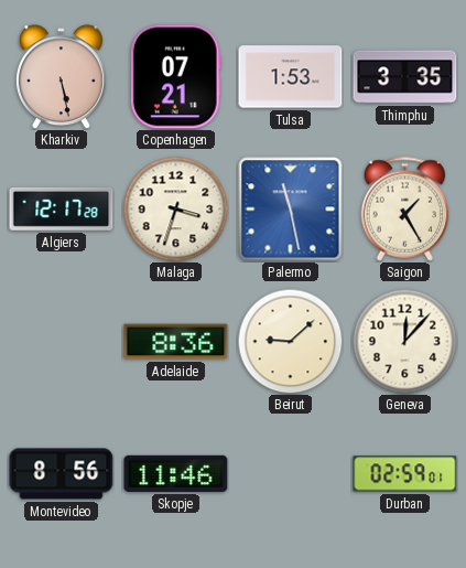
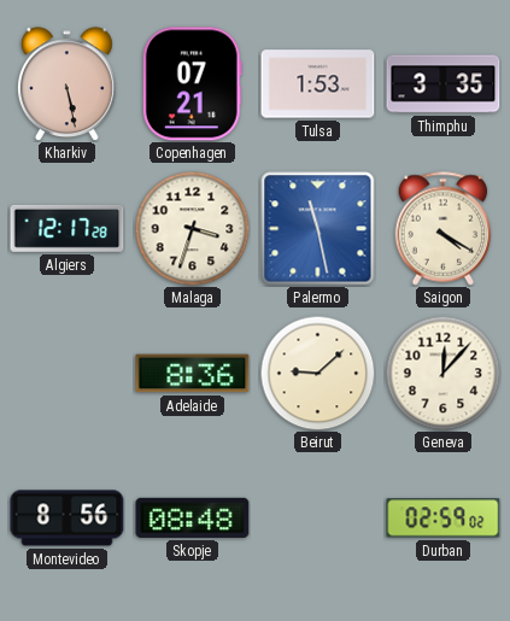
Saigon: 1:25 -> 4:20
Skopje: 11:46 -> 08:48
Durban: 02:59:01 -> 02:59:02
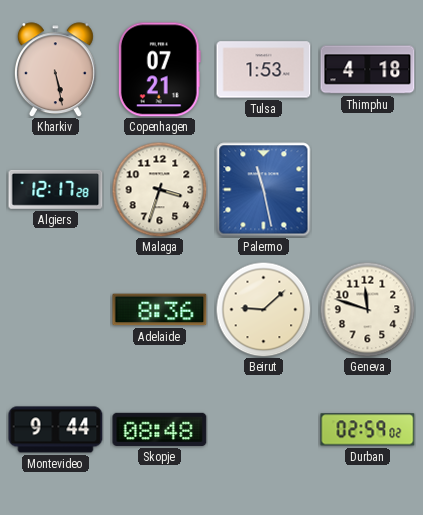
Thimphu: 3:35 -> 4:18
Saigon: 4:20 -> none
Geneva: 12:07 -> 11:48
Montevideo: 8:56 -> 9:44
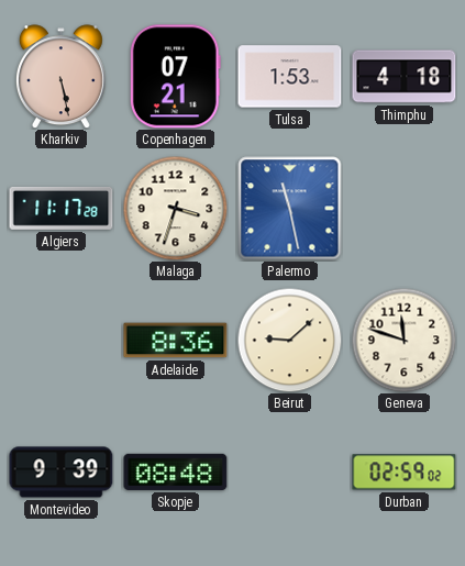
Algiers: 12:17 -> 11:17
Montevideo: 9:44 -> 9:39
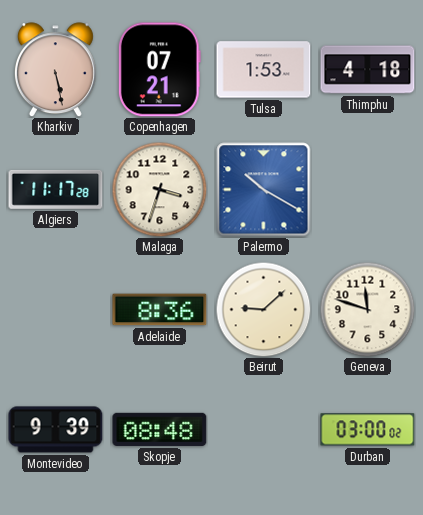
Palermo: 11:28 -> 10:20
Durban: 02:59 -> 03:00
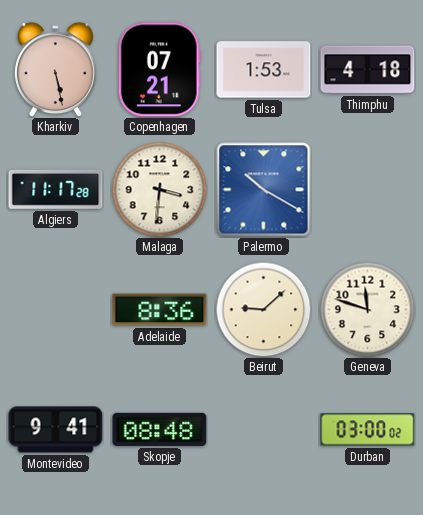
Malaga: 3:33 -> 3:31
Montevideo: 9:39 -> 9:41
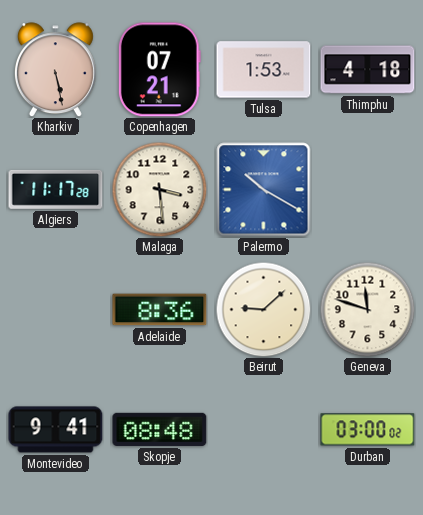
Malaga: 3:31 -> 3:29
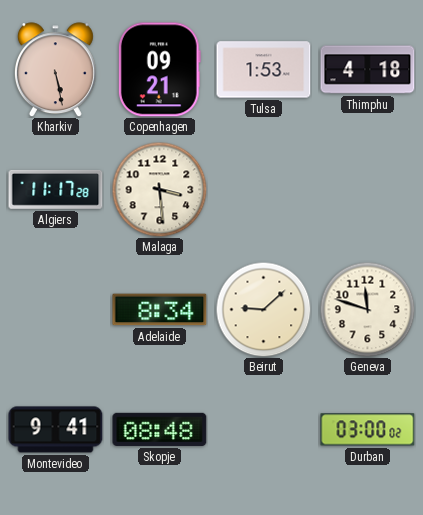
Copenhagen: 07:21 -> 09:21
Palermo: 10:20 -> none
Adelaide: 8:36 -> 8:34
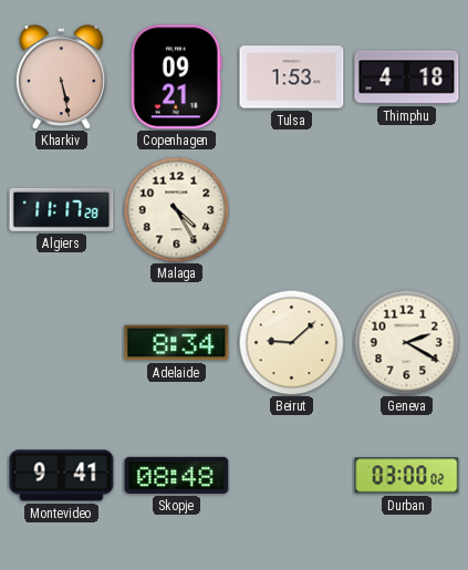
Malaga: 3:29 -> 4:25
Geneva: 11:48 -> 2:20
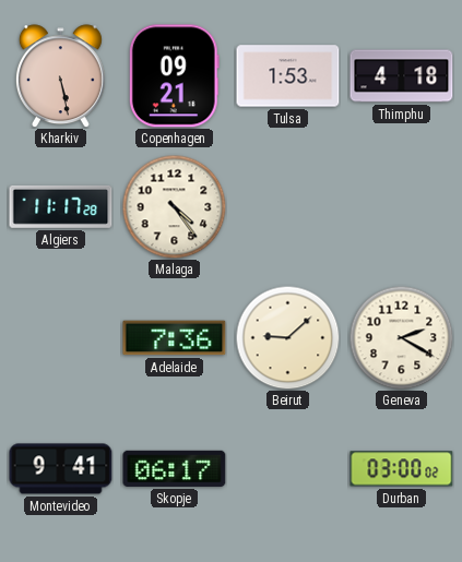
Malaga: 4:25 -> 4:24
Adelaide: 8:34 -> 7:36
Skopje: 08:48 -> 06:17
